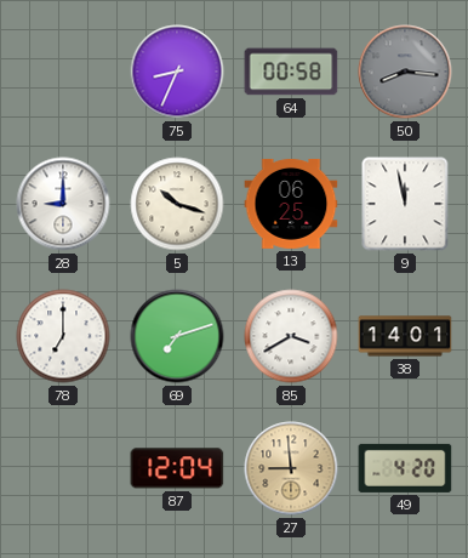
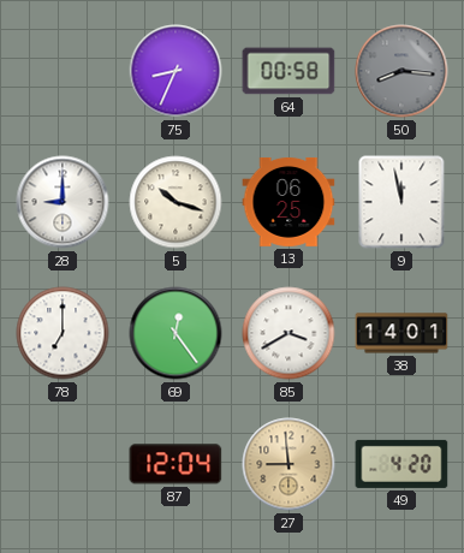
69: 7:12 -> 12:24
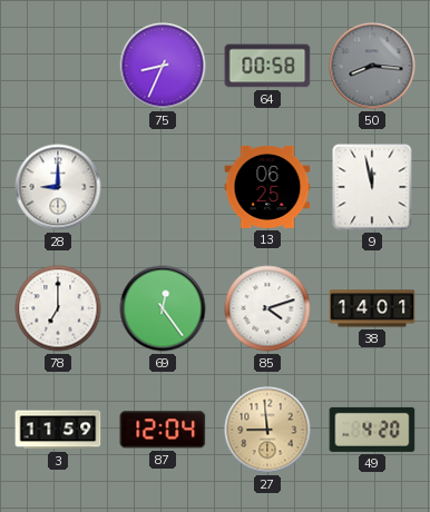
5: 10:18 -> none
85: 3:40 -> 4:12
3: none -> 11:59
